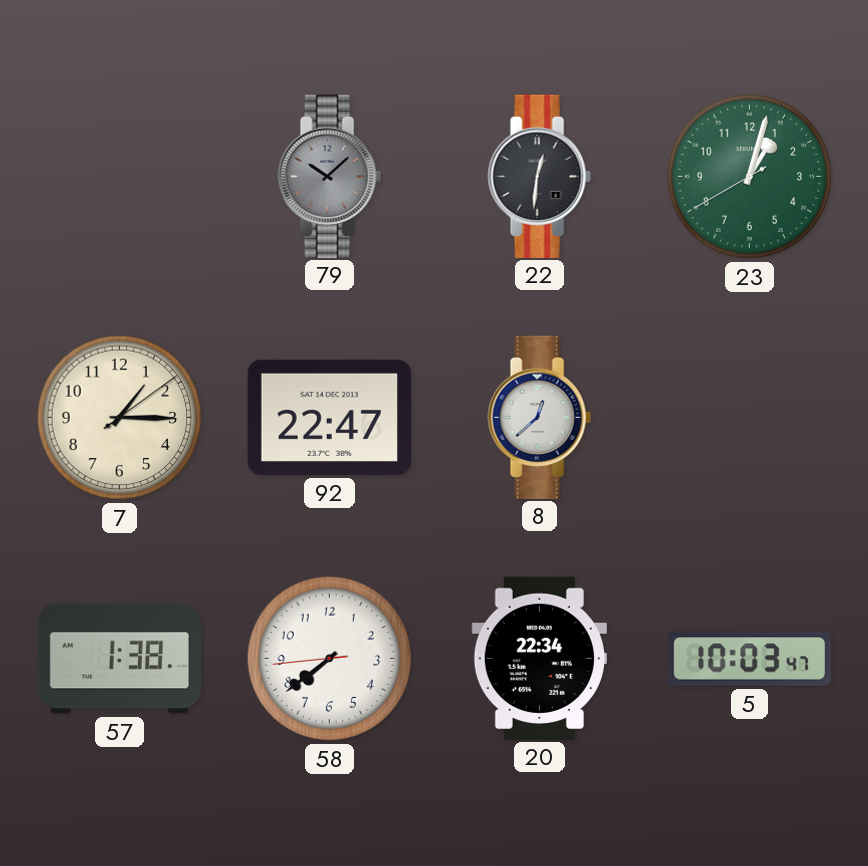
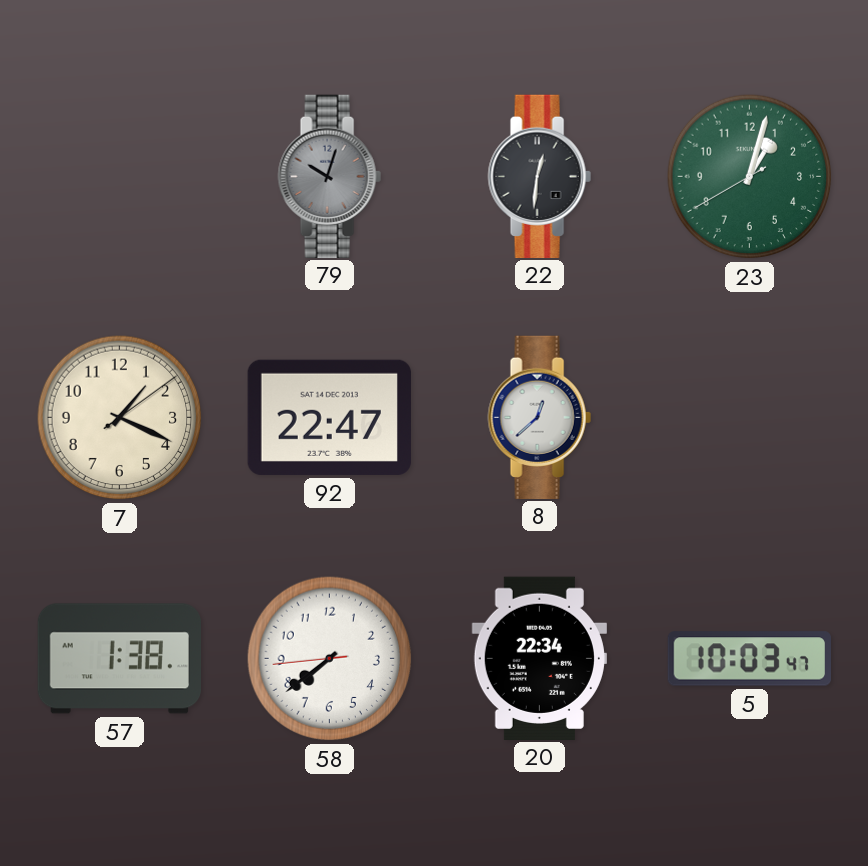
79: 10:08 -> 10:03
7: 1:15 -> 1:19
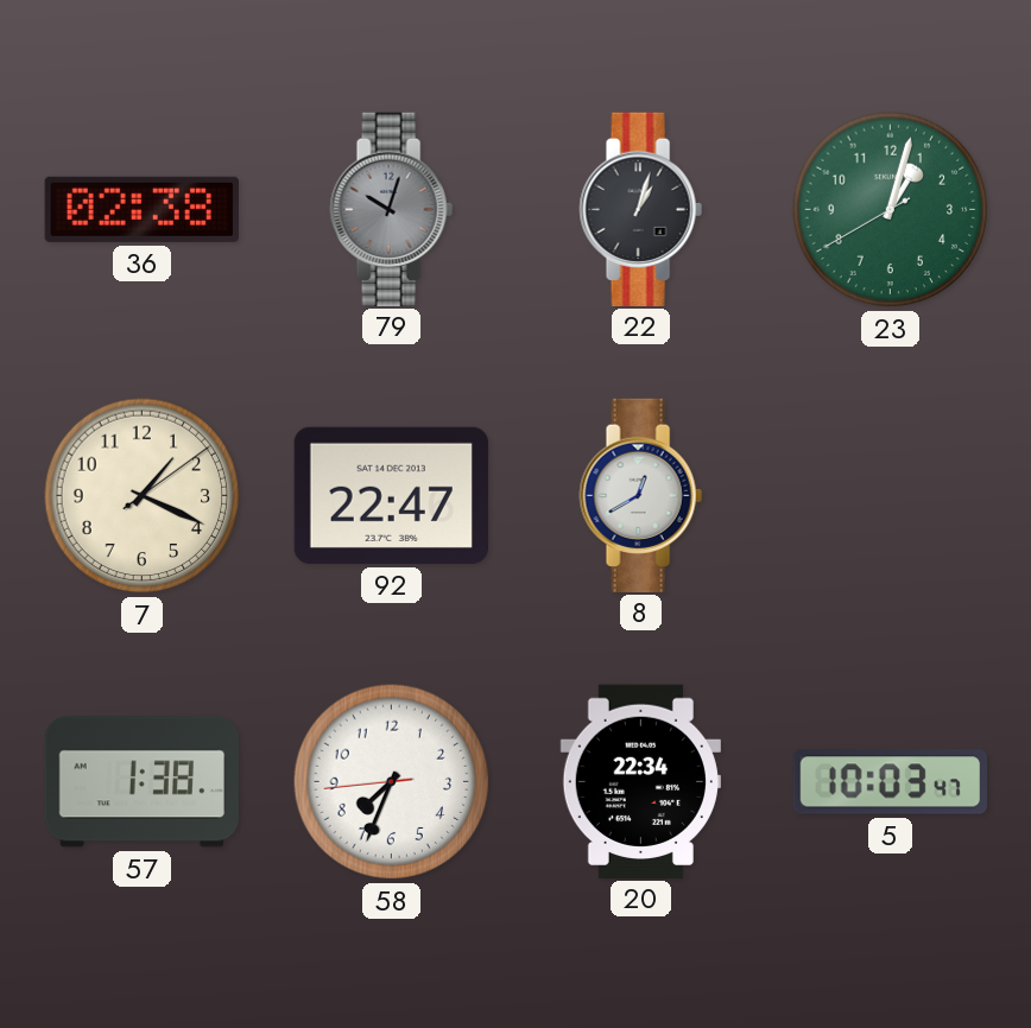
36: none -> 02:38
22: 12:31 -> 1:03
8: 12:38 -> 12:40
58: 7:38 -> 7:33
